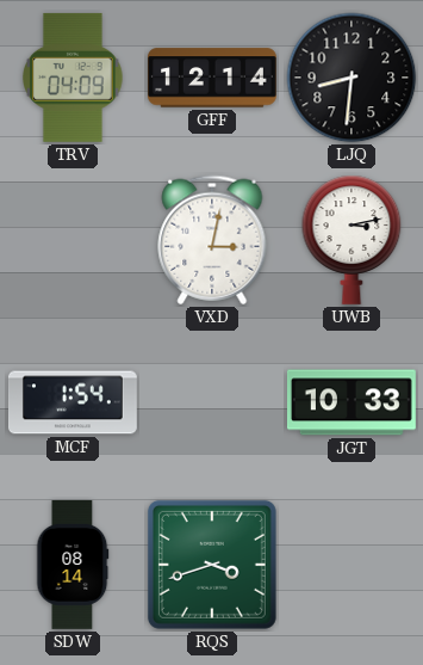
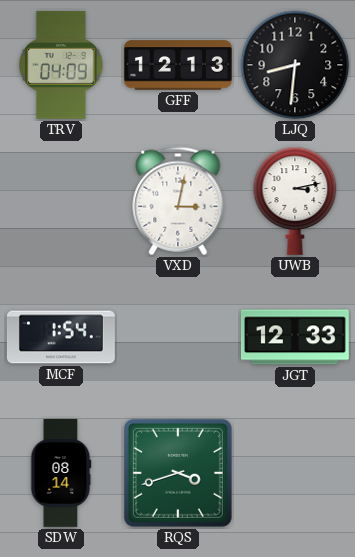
GFF: 12:14 -> 12:13
JGT: 10:33 -> 12:33
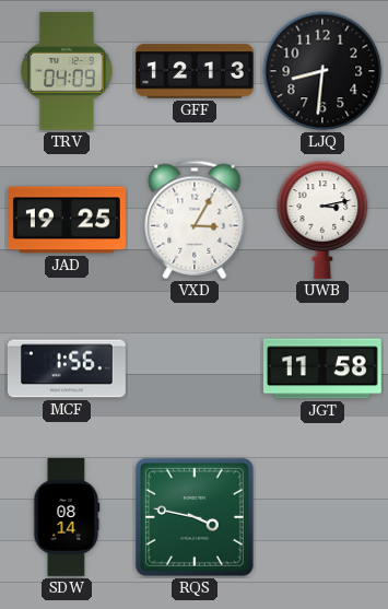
JAD: none -> 19:25
VXD: 3:02 -> 3:05
MCF: 1:54 -> 1:56
JGT: 12:33 -> 11:58
RQS: 3:42 -> 3:47
